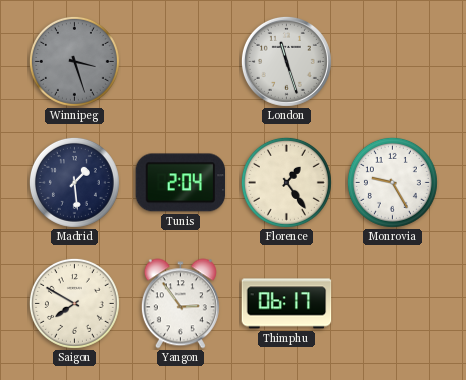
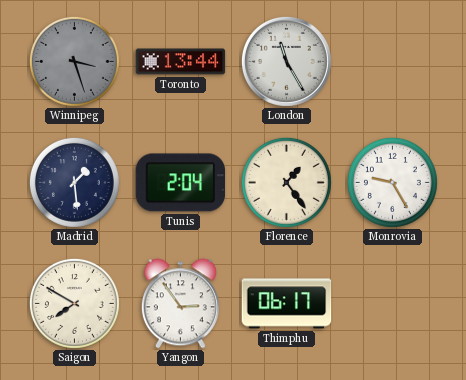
Toronto: none -> 13:44
London: 11:27 -> 11:25
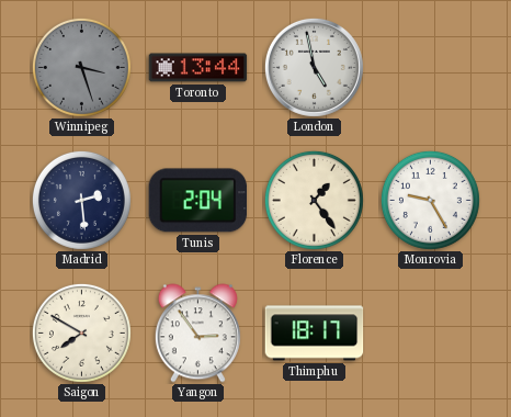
London: 11:25 -> 4:58
Madrid: 1:29 -> 2:29
Thimphu: 06:17 -> 18:17
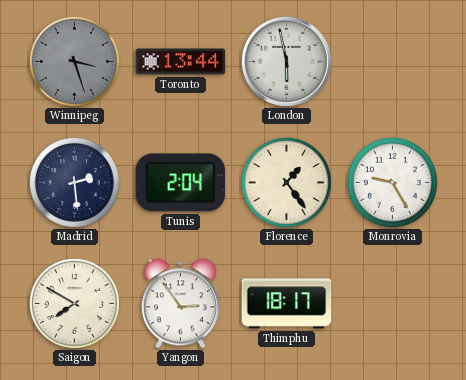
London: 4:58 -> 5:58
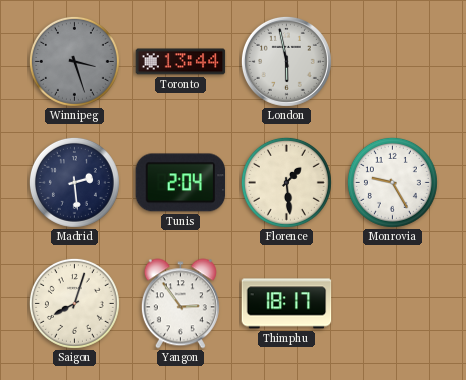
Florence: 1:24 -> 1:29
Saigon: 7:50 -> 8:03
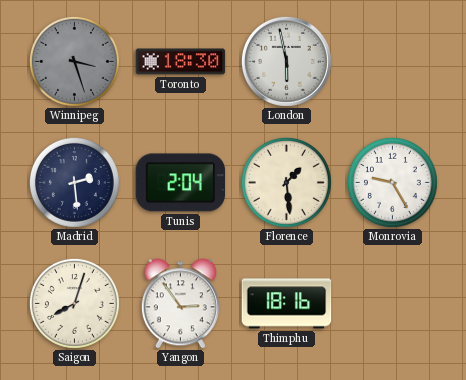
Toronto: 13:44 -> 18:30
Thimphu: 18:17 -> 18:16
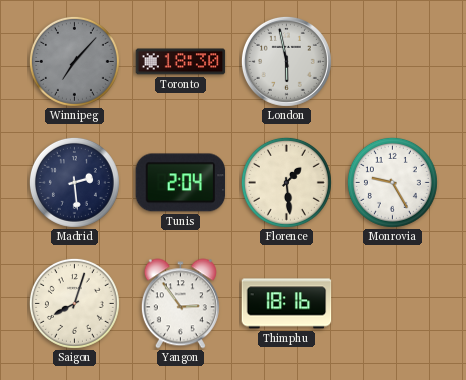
Winnipeg: 3:27 -> 7:07
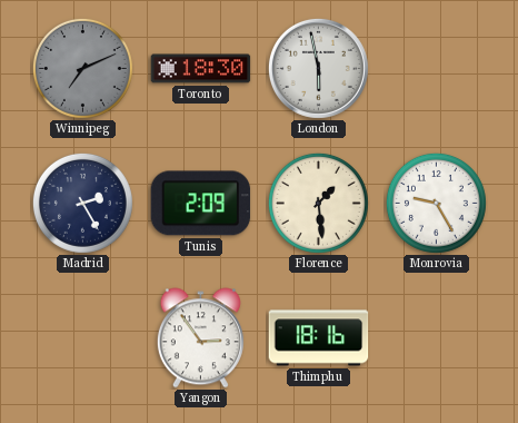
Winnipeg: 7:07 -> 7:11
Madrid: 2:29 -> 2:25
Tunis: 2:04 -> 2:09
Saigon: 8:03 -> none
